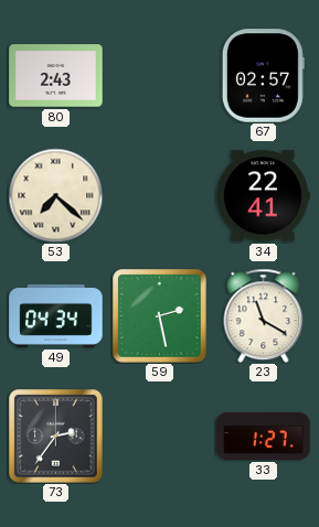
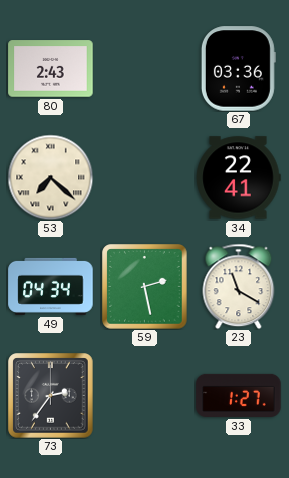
67: 02:57 -> 03:36
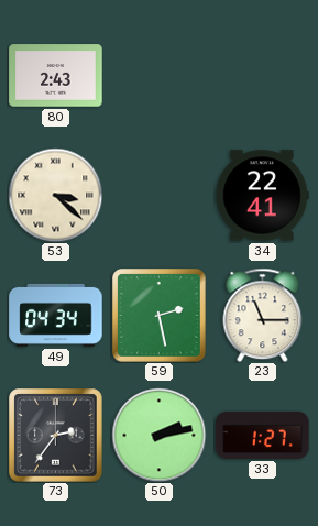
67: 03:36 -> none
53: 7:22 -> 3:22
23: 11:20 -> 11:15
50: none -> 2:13
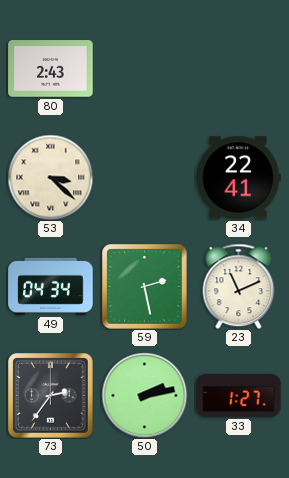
23: 11:15 -> 11:11
